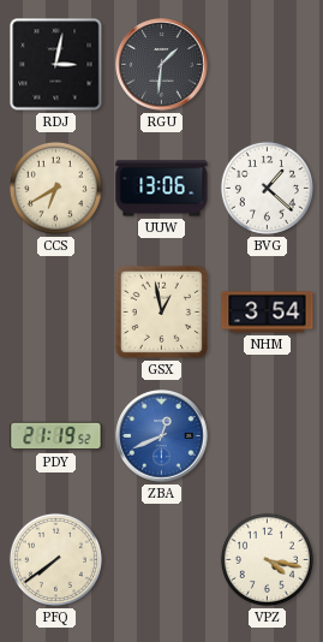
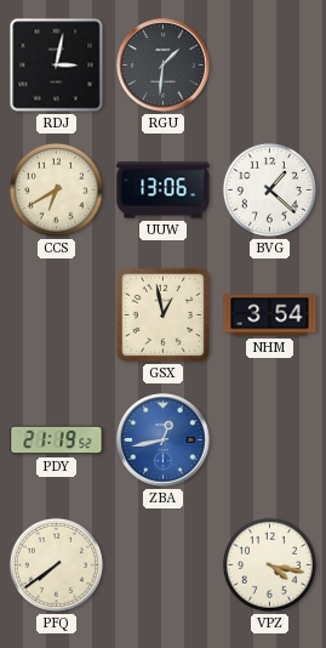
ZBA: 12:41 -> 12:43
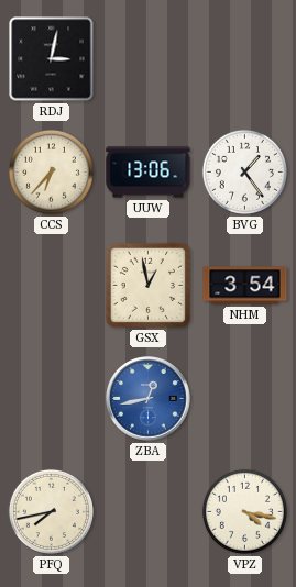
RGU: 1:31 -> none
CCS: 6:40 -> 6:37
BVG: 1:22 -> 1:24
PDY: 21:19 -> none
PFQ: 7:39 -> 7:43
